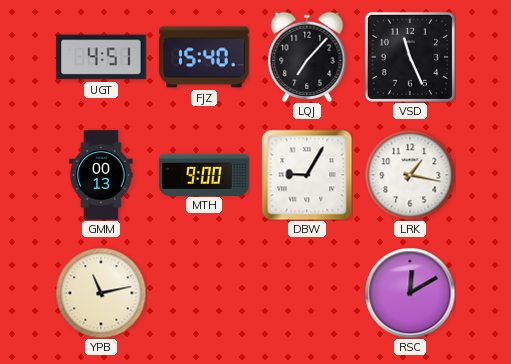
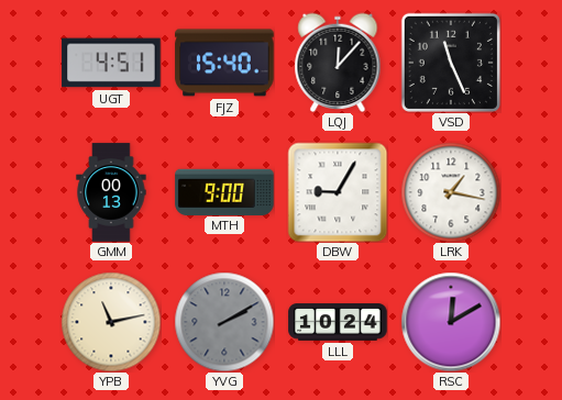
LQJ: 7:07 -> 12:07
YVG: none -> 2:10
LLL: none -> 10:24
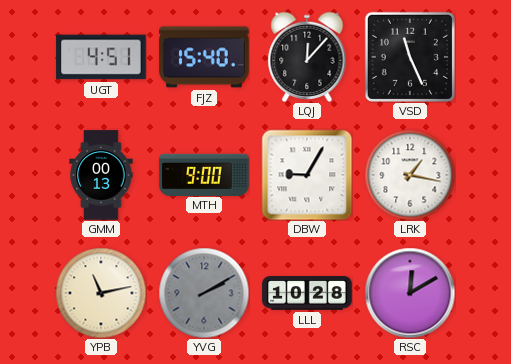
LLL: 10:24 -> 10:28
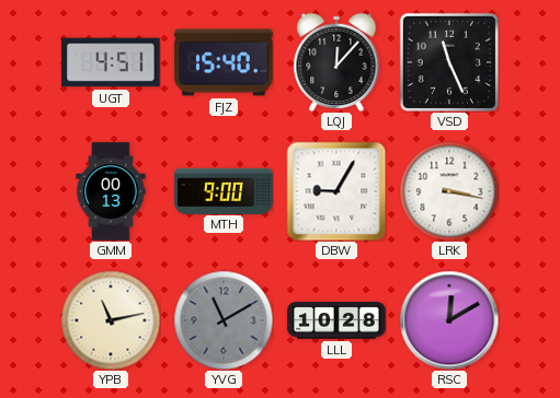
LRK: 1:17 -> 3:17
YVG: 2:10 -> 11:10
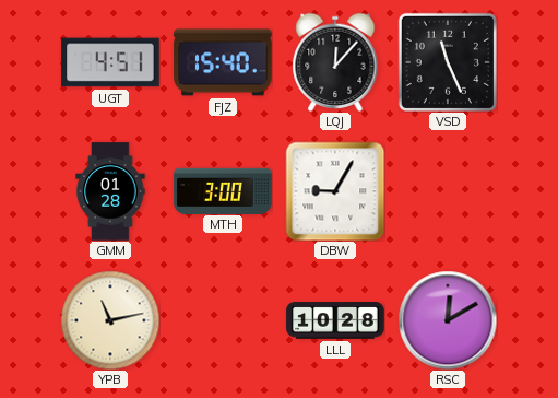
GMM: 00:13 -> 01:28
MTH: 9:00 -> 3:00
LRK: 3:17 -> none
YVG: 11:10 -> none
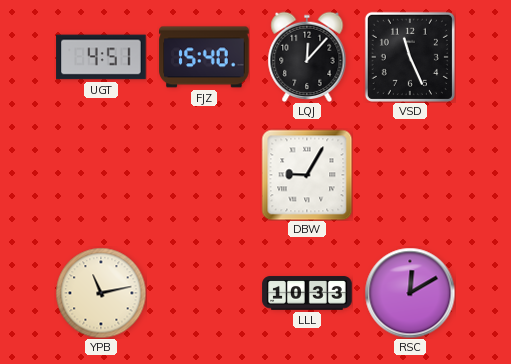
GMM: 01:28 -> none
MTH: 3:00 -> none
LLL: 10:28 -> 10:33
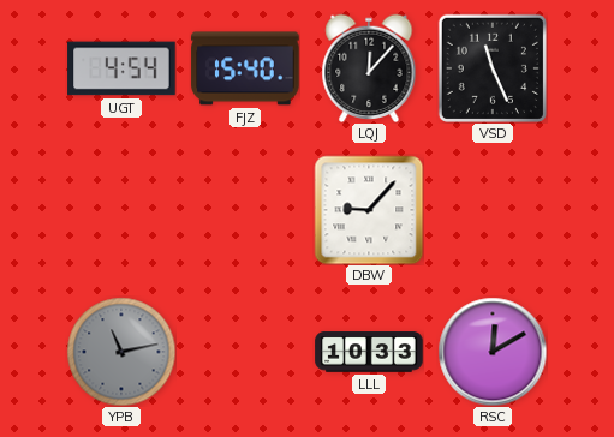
UGT: 4:51 -> 4:54
DBW: 9:05 -> 9:07
YPB dial: cream -> grey
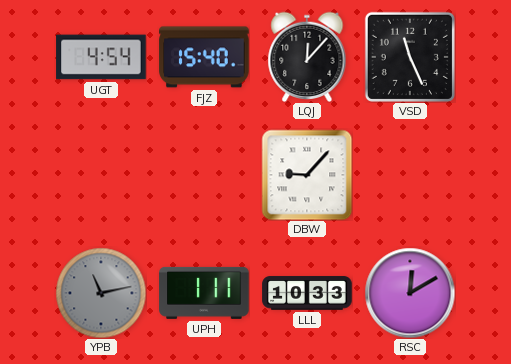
UPH: none -> 1:11
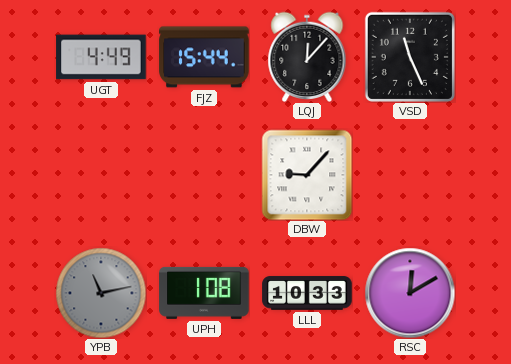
UGT: 4:54 -> 4:49
FJZ: 15:40 -> 15:44
UPH: 1:11 -> 1:08
